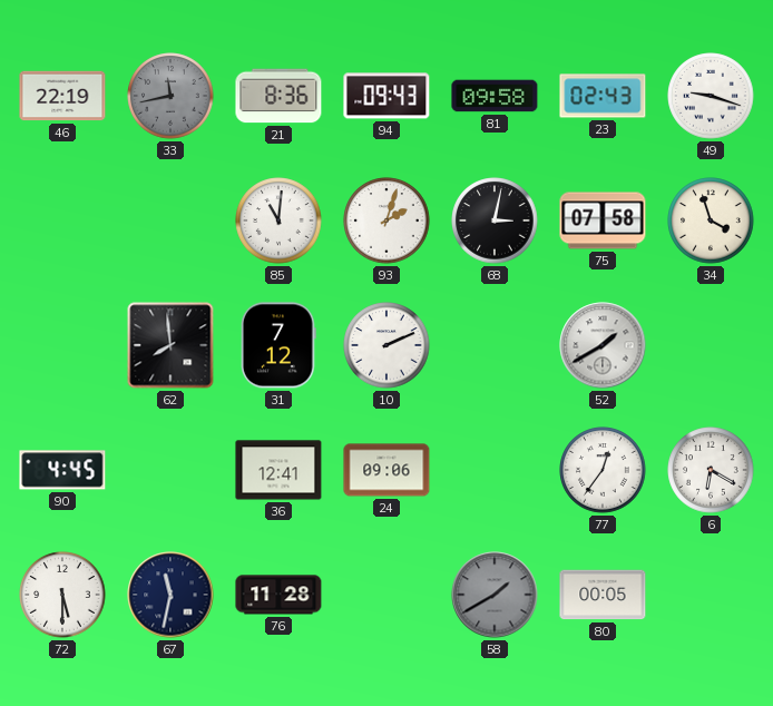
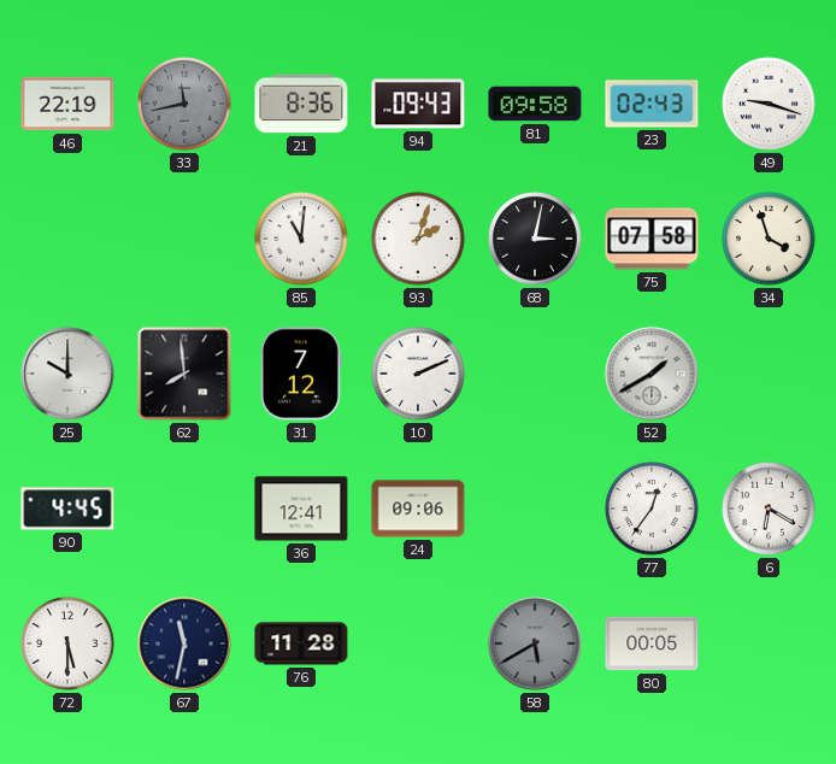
25: none -> 10:00
58: 1:40 -> 5:40
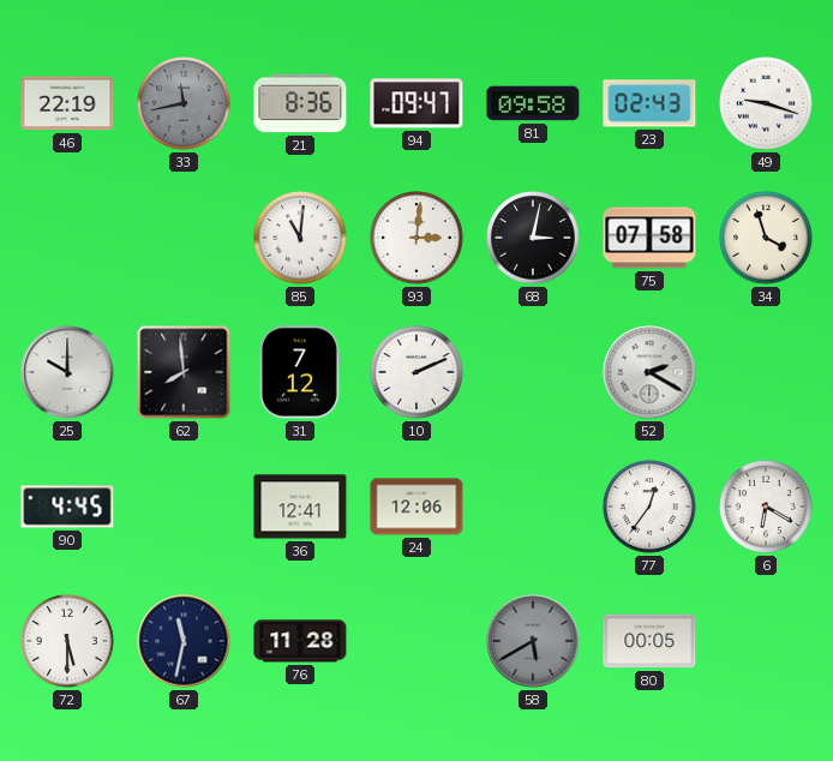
94: 09:43 -> 09:47
93: 2:03 -> 3:01
52: 1:40 -> 2:20
24: 09:06 -> 12:06
